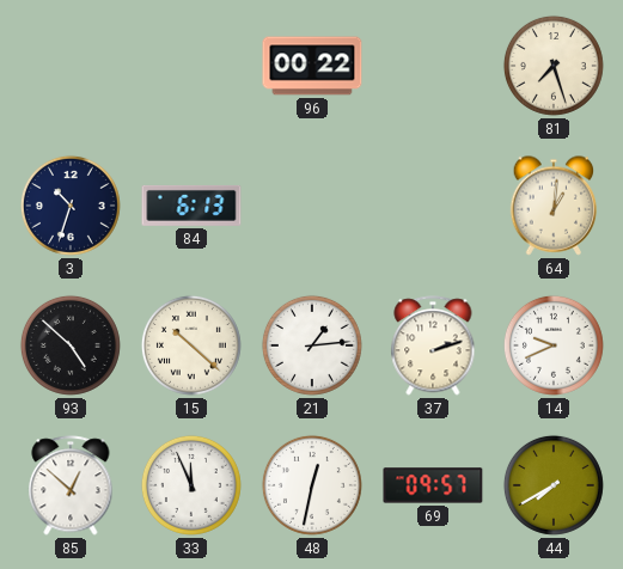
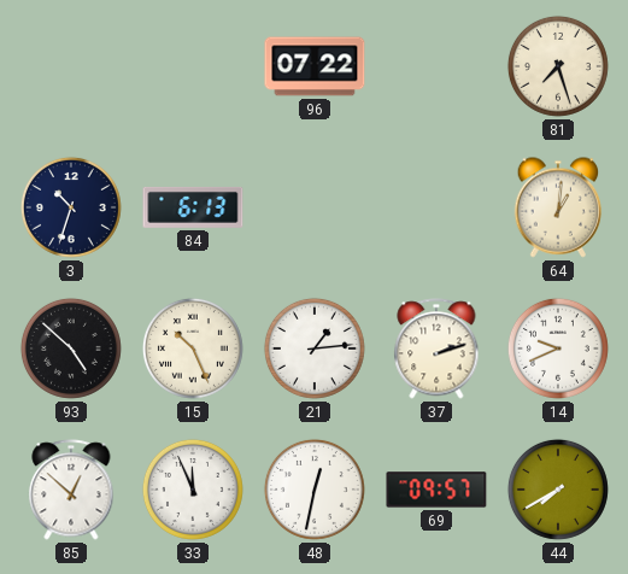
96: 00:22 -> 07:22
15: 10:22 -> 10:26
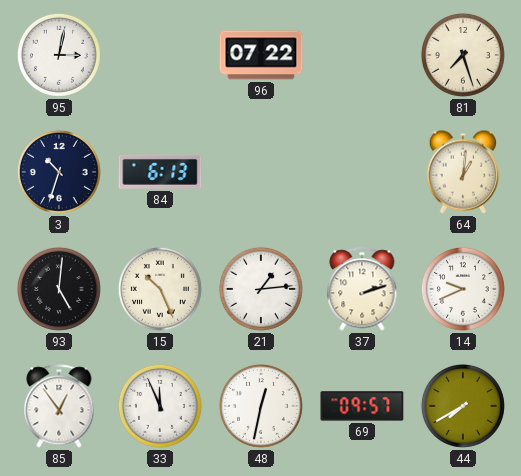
95: none -> 3:02
93: 4:52 -> 5:01
85: 12:52 -> 12:54
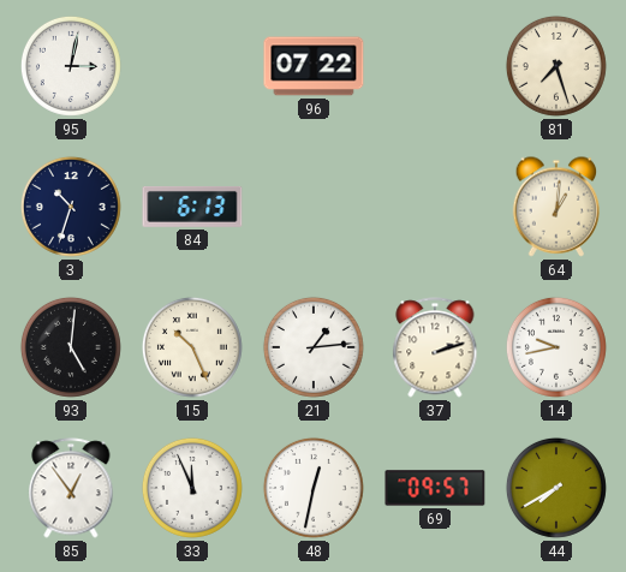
14: 9:41 -> 9:43
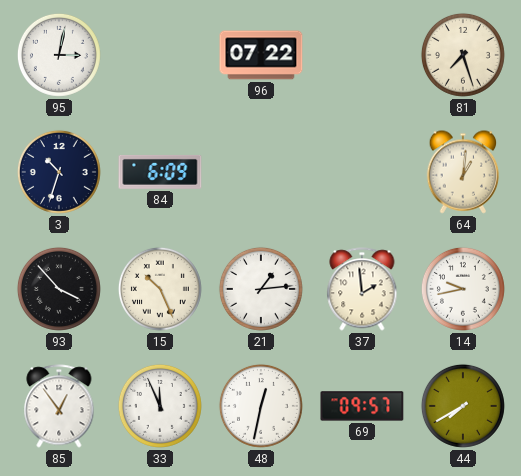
84: 6:13 -> 6:09
93: 5:01 -> 3:53
37: 2:12 -> 1:59
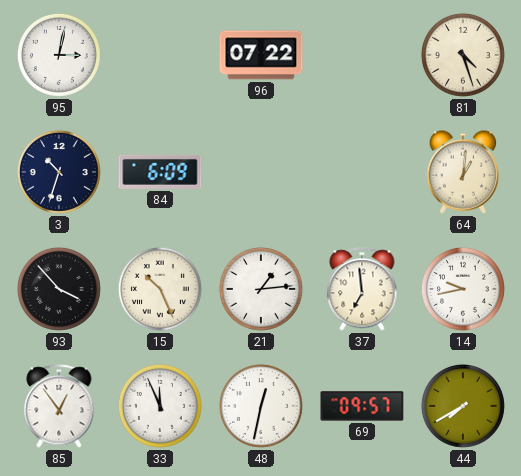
81: 7:27 -> 4:27
37: 1:59 -> 6:59
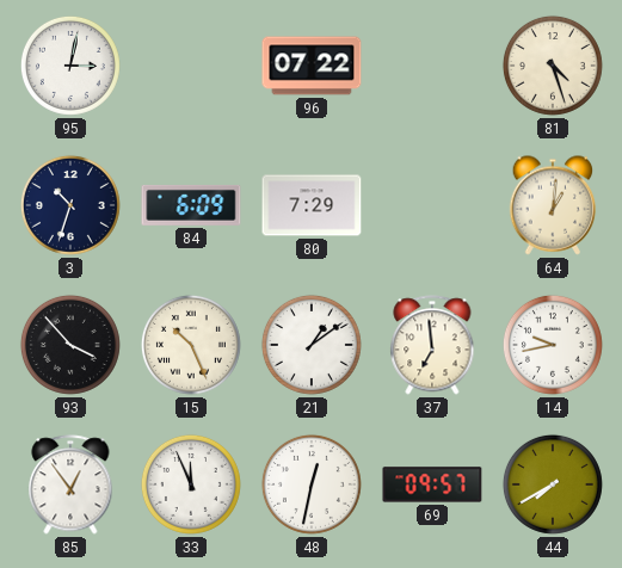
80: none -> 7:29
21: 1:14 -> 1:09
